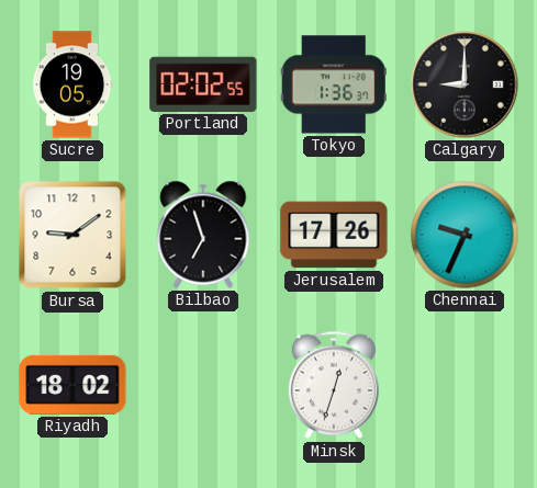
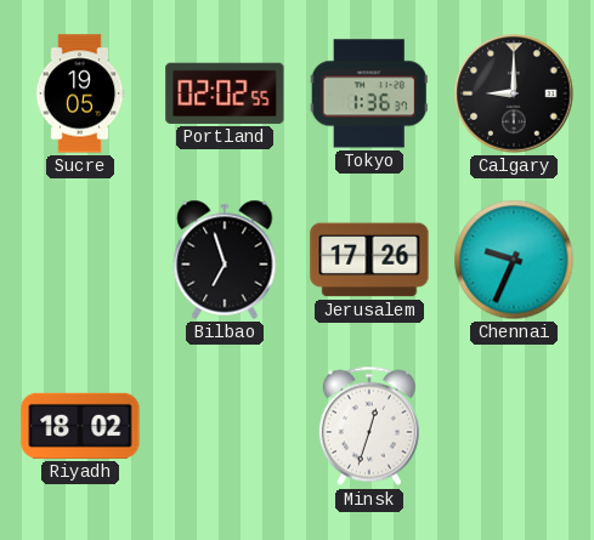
Bursa: 9:09 -> none
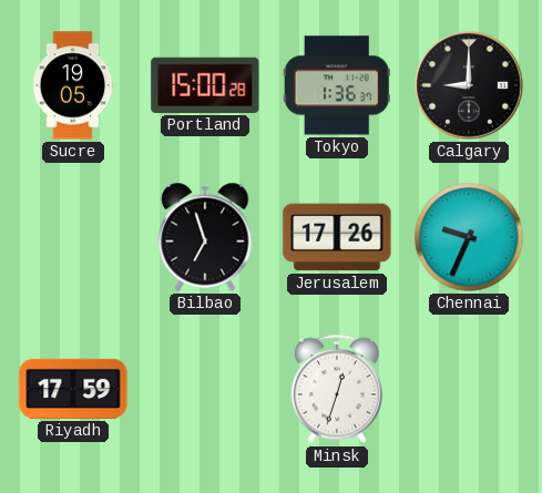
Portland: 02:02 -> 15:00
Riyadh: 18:02 -> 17:59
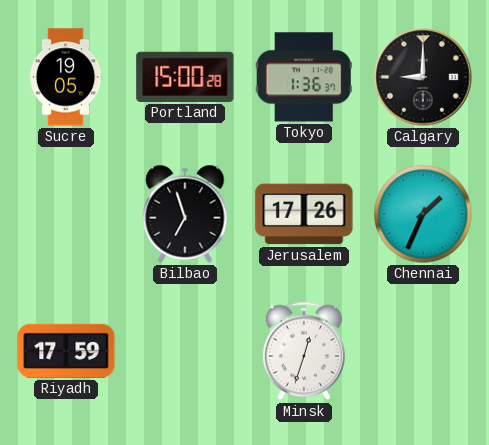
Chennai: 9:34 -> 1:34
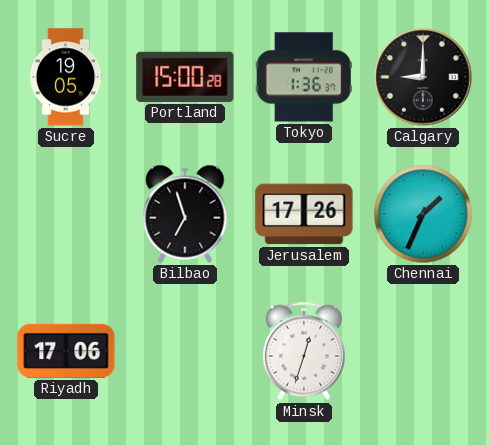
Riyadh: 17:59 -> 17:06
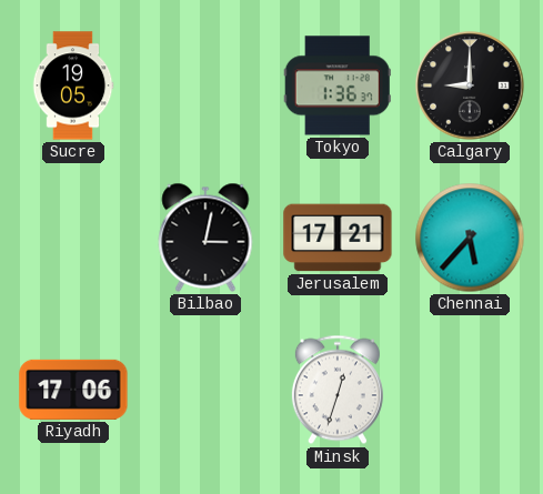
Portland: 15:00 -> none
Bilbao: 6:57 -> 3:02
Jerusalem: 17:26 -> 17:21
Chennai: 1:34 -> 5:37
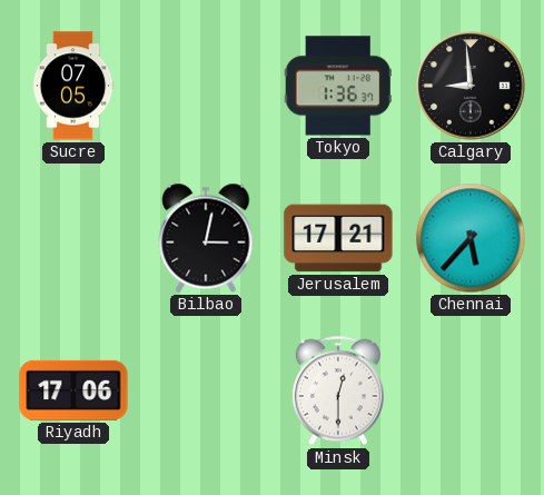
Sucre: 19:05 -> 07:05
Calgary: 9:00 -> 8:59
Minsk: 12:33 -> 12:30
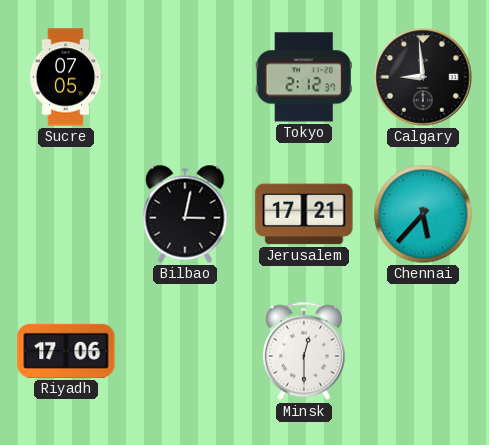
Tokyo: 1:36 -> 2:12
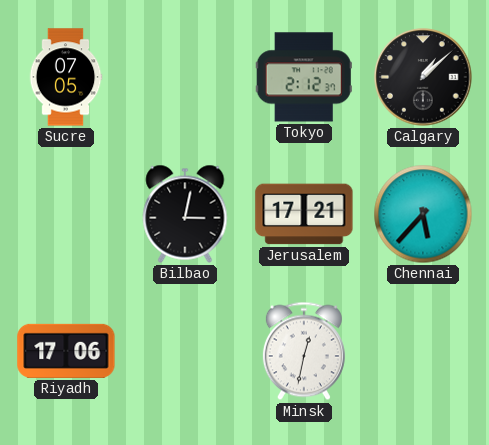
Calgary: 8:59 -> 1:08
Minsk: 12:30 -> 12:32
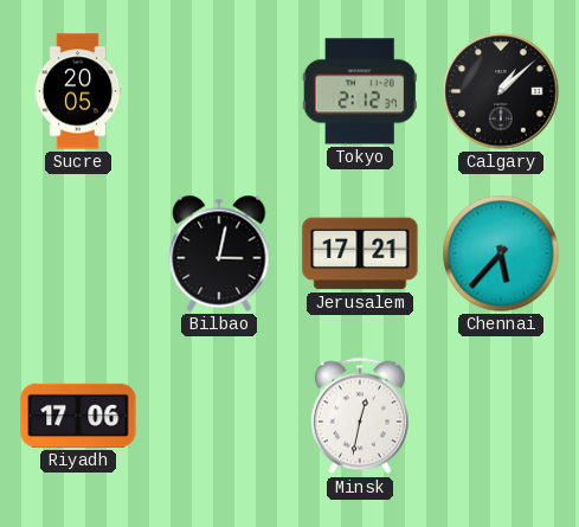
Sucre: 07:05 -> 20:05
